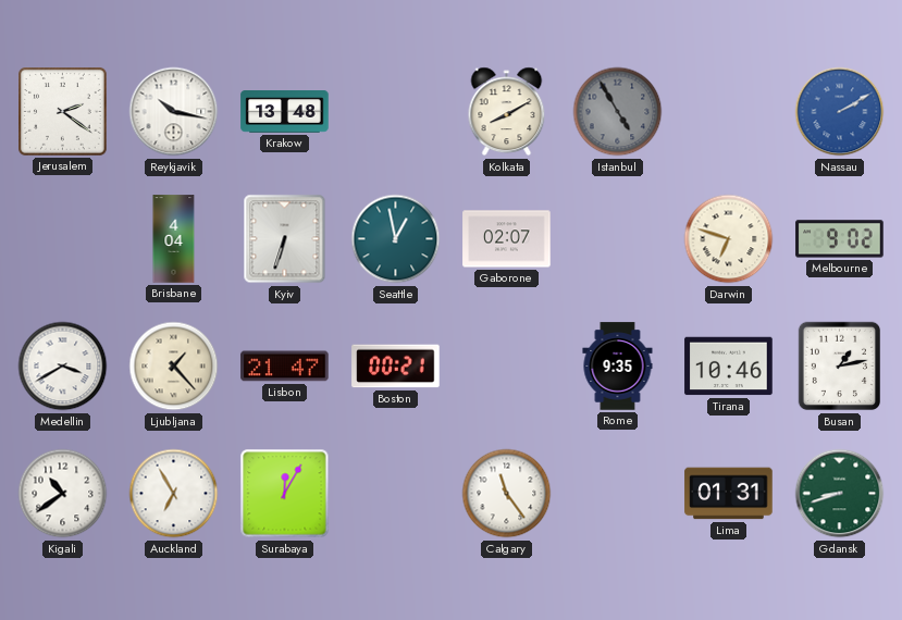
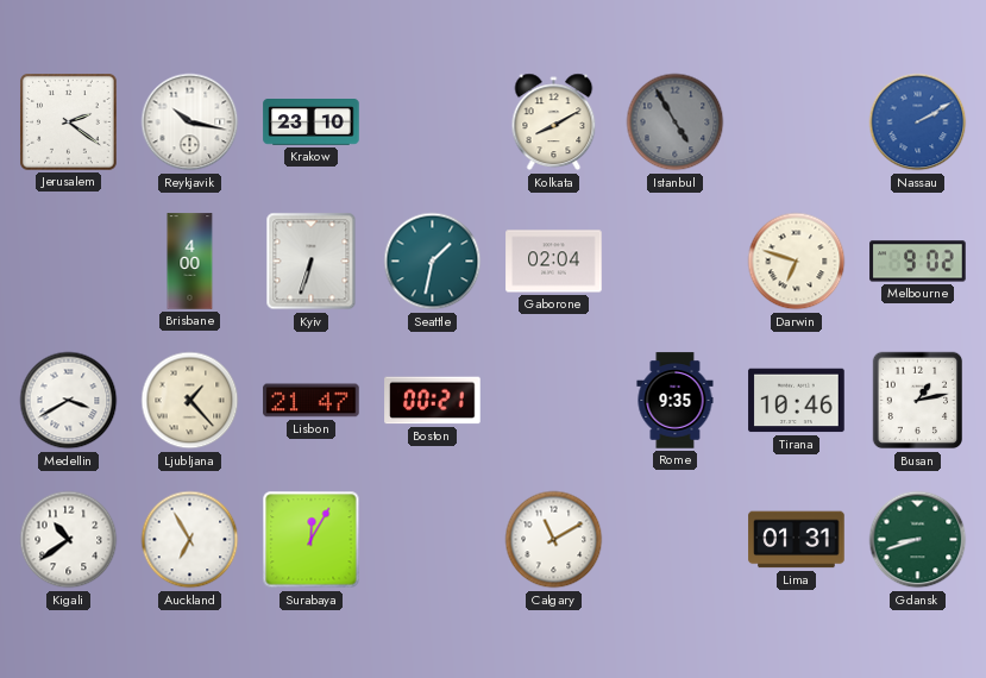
Krakow: 13:48 -> 23:10
Brisbane: 4:04 -> 4:00
Seattle: 12:58 -> 1:32
Gaborone: 02:07 -> 02:04
Calgary: 11:24 -> 11:10
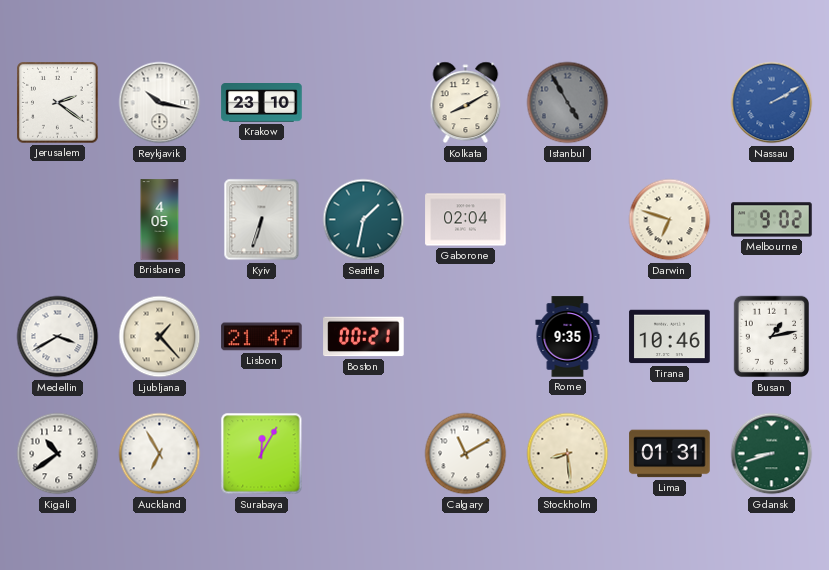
Brisbane: 4:00 -> 4:05
Stockholm: none -> 8:29
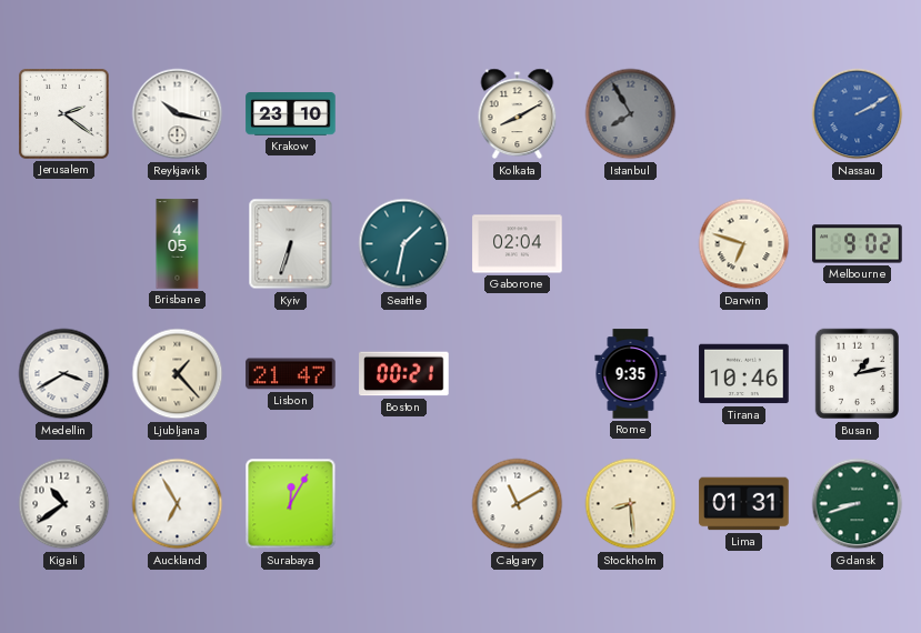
Istanbul: 4:55 -> 7:55
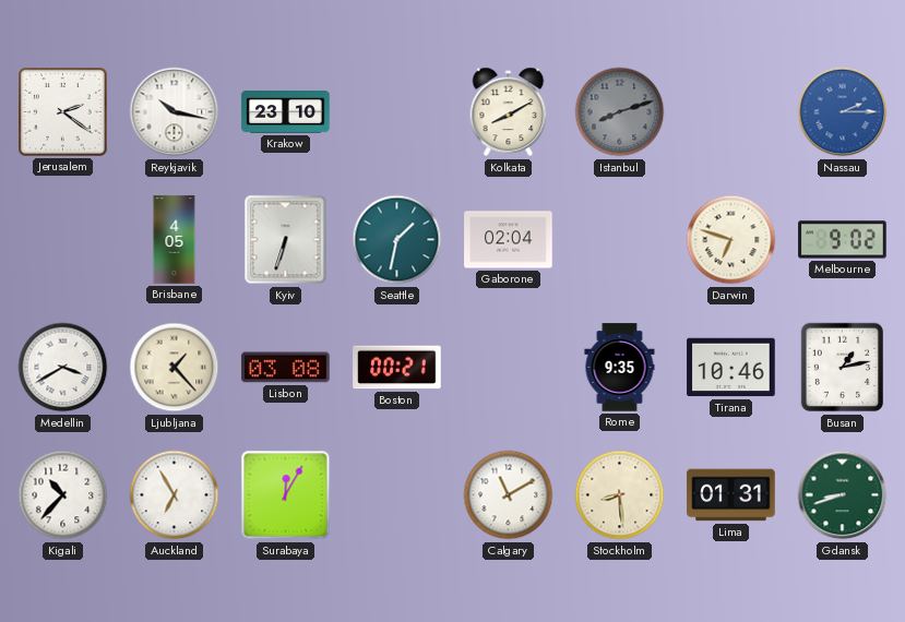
Istanbul: 7:55 -> 8:12
Nassau: 2:10 -> 2:15
Lisbon: 21:47 -> 03:08
Kigali: 10:39 -> 10:37
